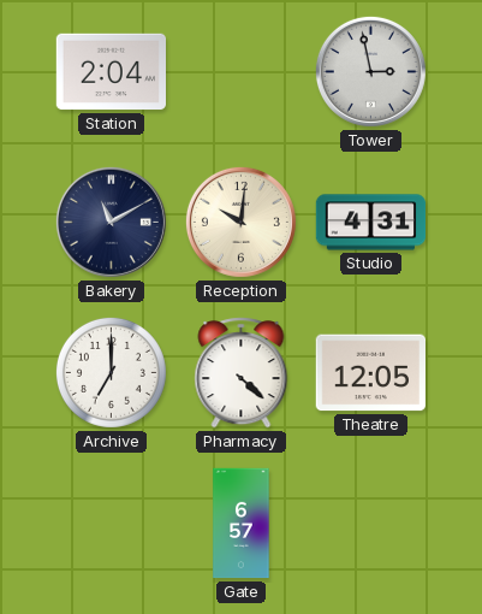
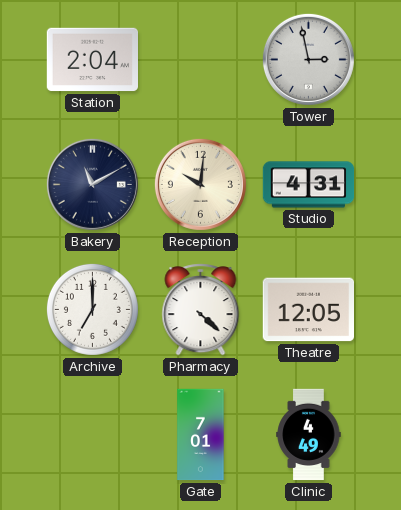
Gate: 6:57 -> 7:01
Clinic: none -> 4:49
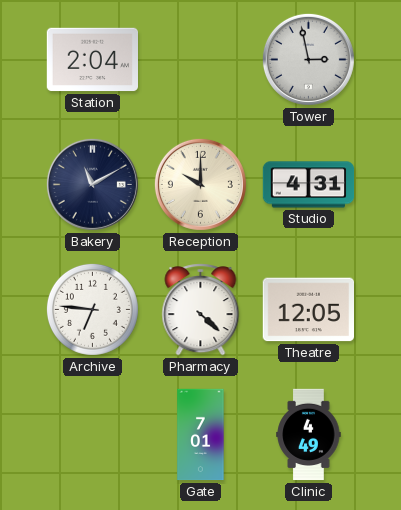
Reception: 10:01 -> 10:00
Archive: 7:00 -> 6:46
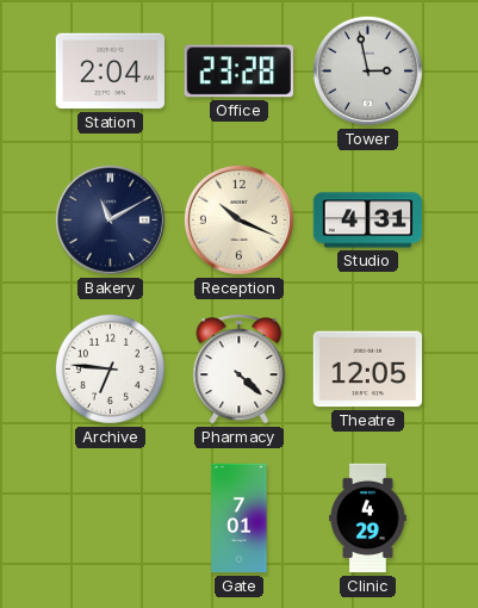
Office: none -> 23:28
Reception: 10:00 -> 10:19
Clinic: 4:49 -> 4:29
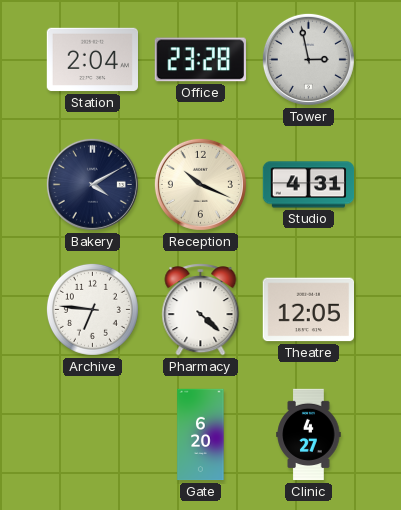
Bakery: 11:10 -> 4:10
Gate: 7:01 -> 6:20
Clinic: 4:29 -> 4:27
